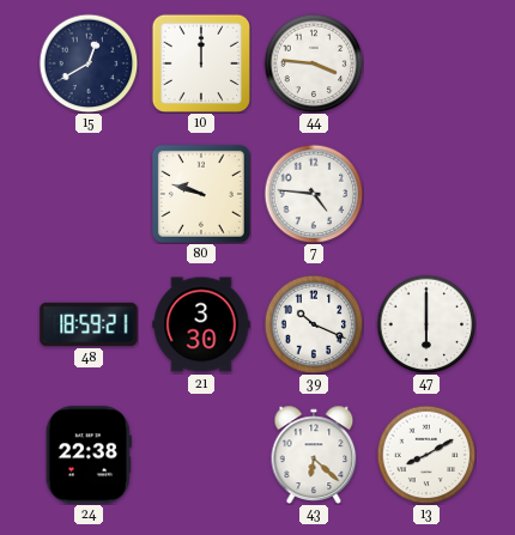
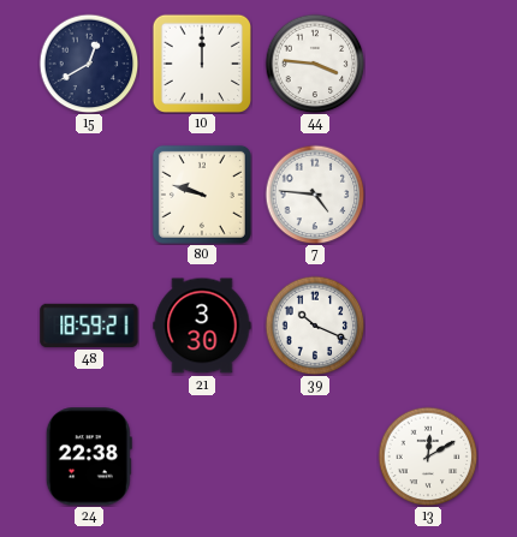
47: 6:00 -> none
43: 6:22 -> none
13: 8:10 -> 12:10
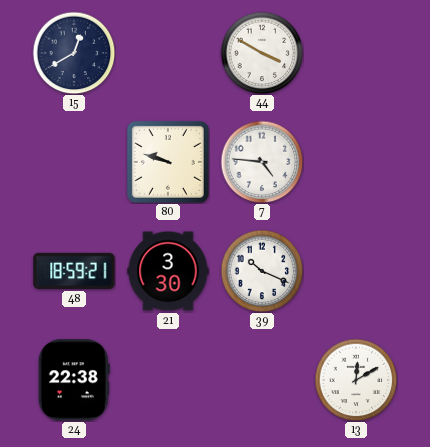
10: 12:00 -> none
44: 3:46 -> 3:50
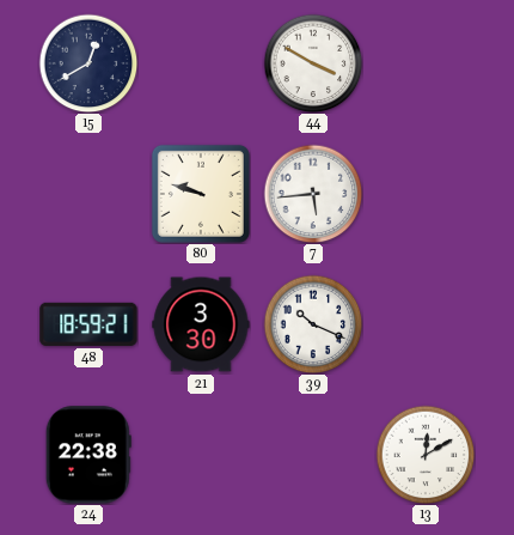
7: 4:46 -> 5:44
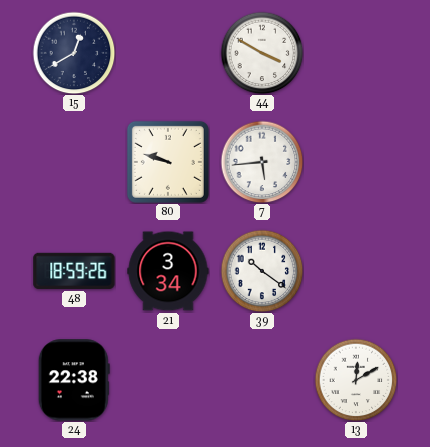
48: 18:59:21 -> 18:59:26
21: 3:30 -> 3:34
39: 10:19 -> 10:21
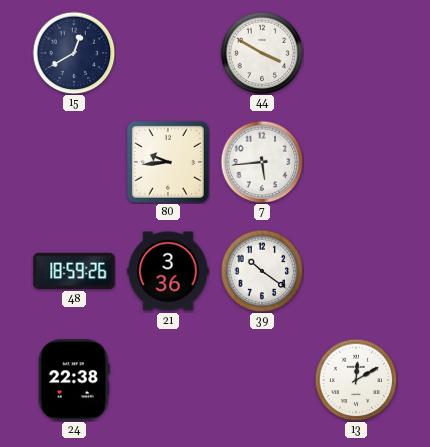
80: 9:48 -> 9:44
21: 3:34 -> 3:36
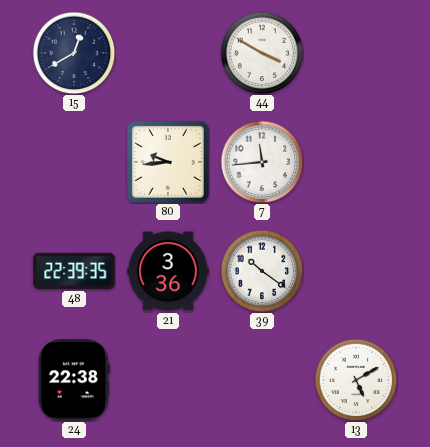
7: 5:44 -> 11:44
48: 18:59 -> 22:39
13: 12:10 -> 5:10
